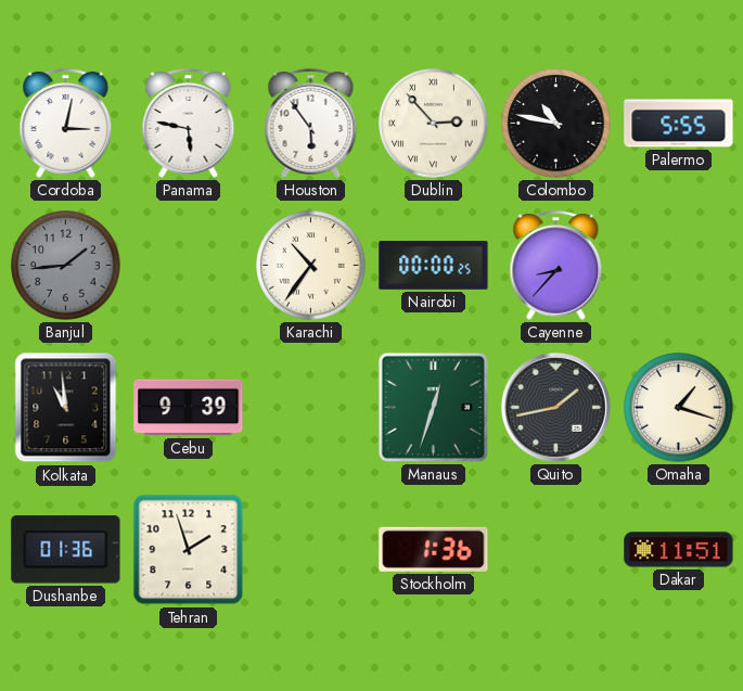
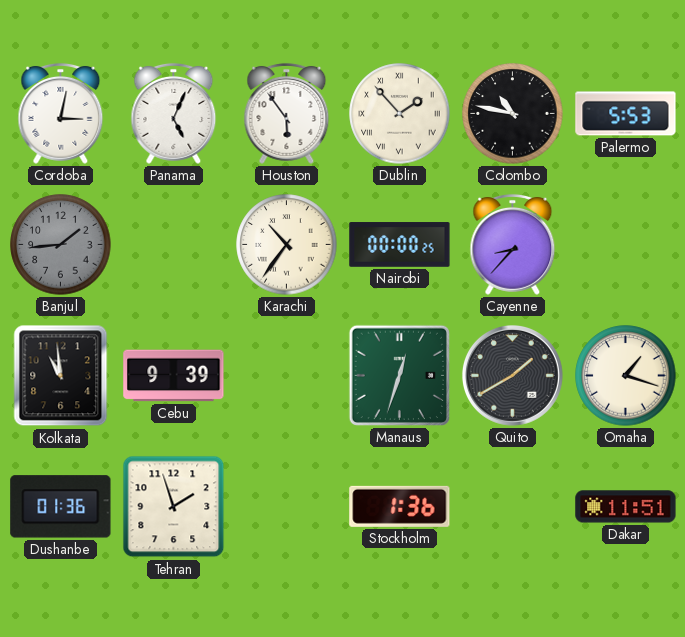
Panama: 5:47 -> 5:04
Dublin: 2:53 -> 1:53
Palermo: 5:55 -> 5:53
Quito: 1:43 -> 1:40
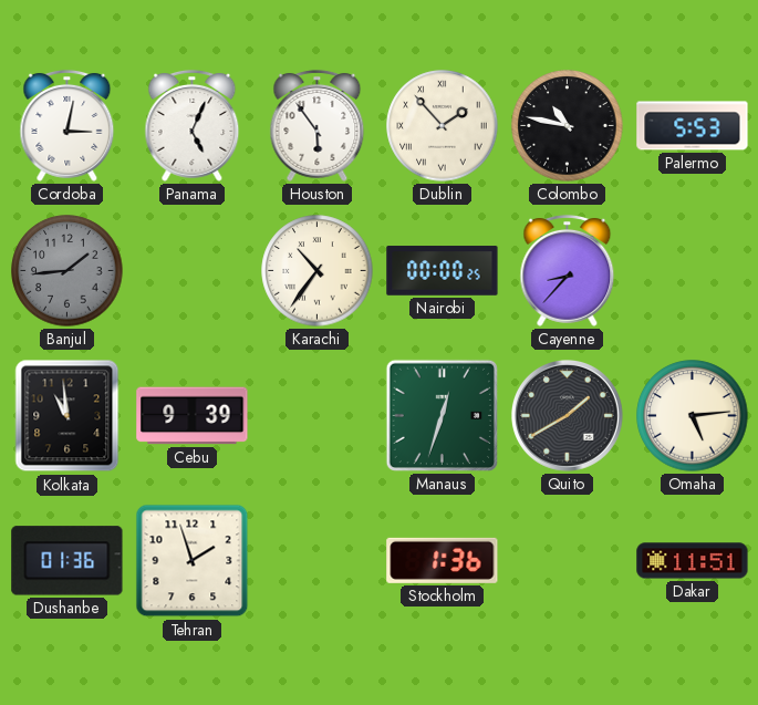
Omaha: 1:18 -> 5:14
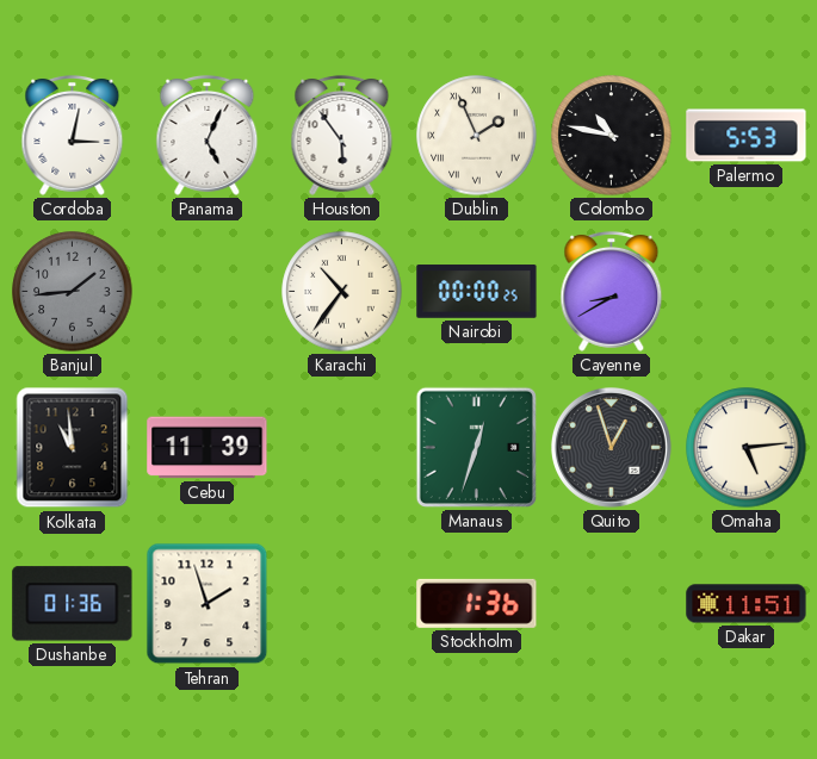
Dublin: 1:53 -> 1:56
Cayenne: 8:37 -> 8:40
Cebu: 9:39 -> 11:39
Quito: 1:40 -> 12:57
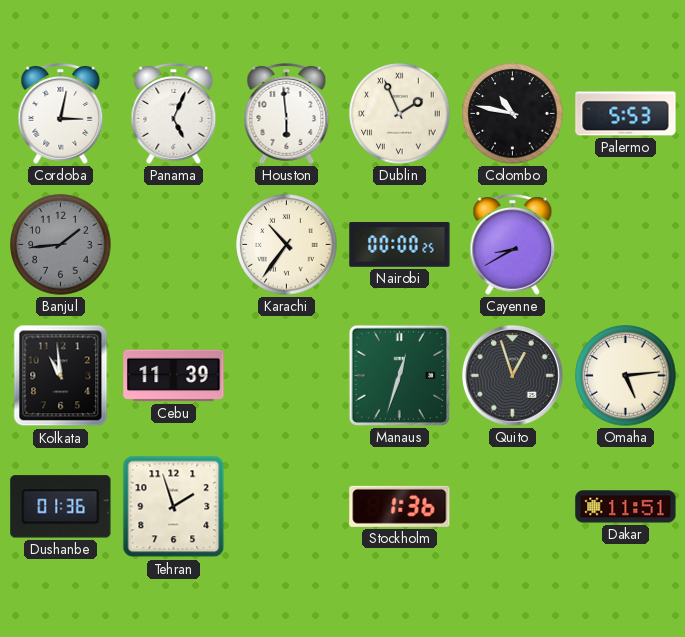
Houston: 5:54 -> 5:59
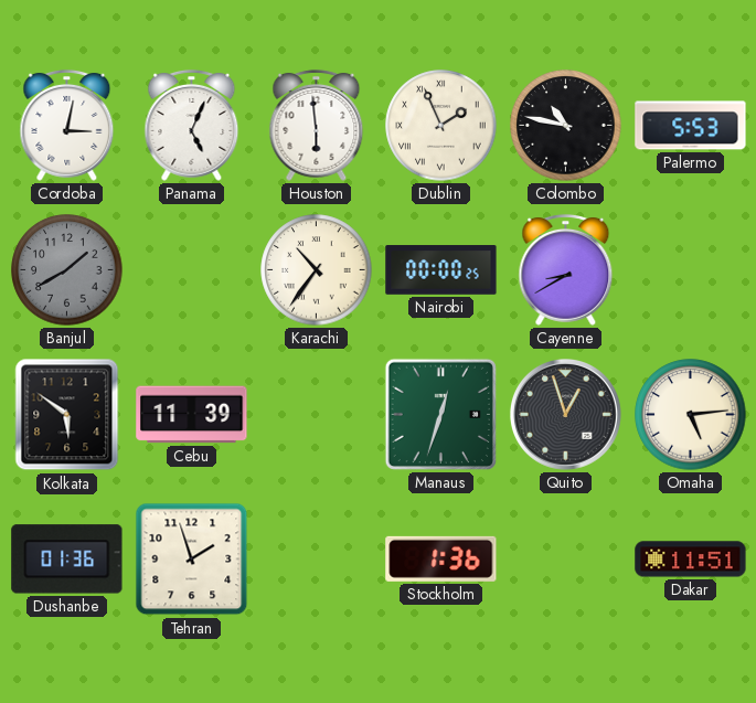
Banjul: 1:44 -> 1:40
Kolkata: 10:59 -> 5:51
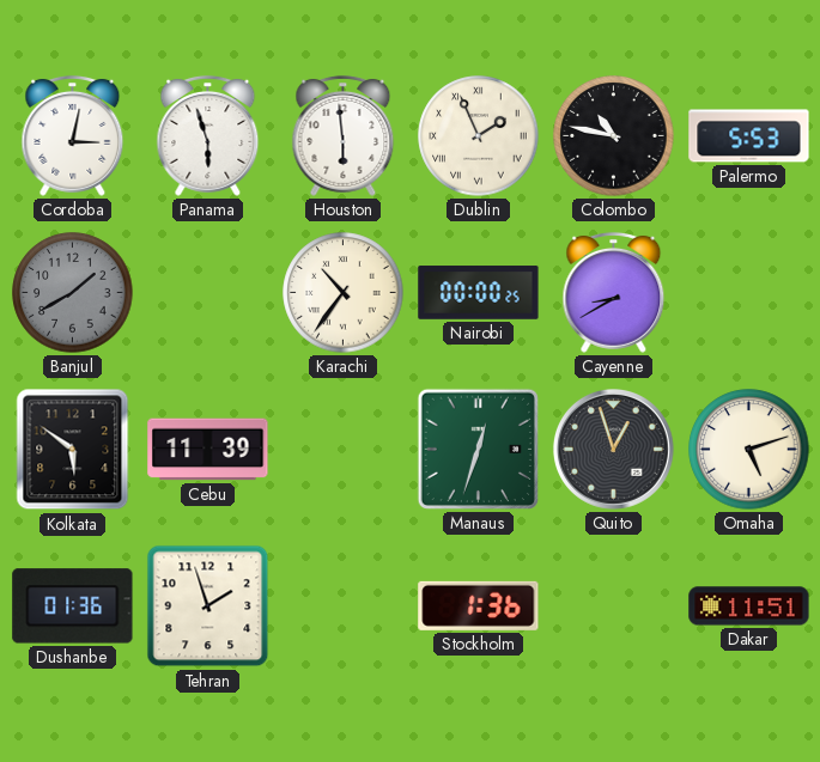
Panama: 5:04 -> 5:57
Omaha: 5:14 -> 5:12
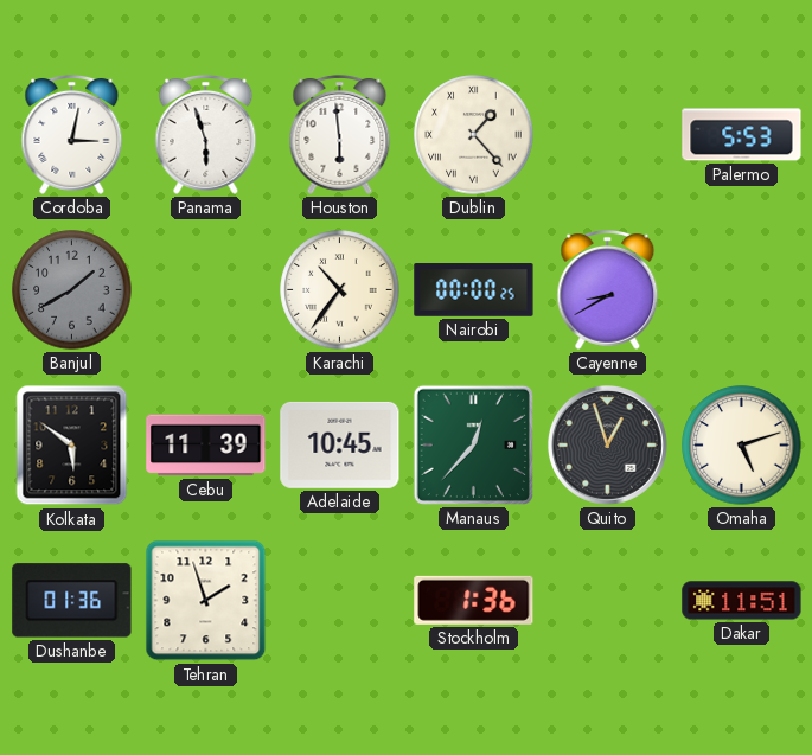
Dublin: 1:56 -> 1:23
Colombo: 10:47 -> none
Adelaide: none -> 10:45
Manaus: 12:33 -> 12:37
